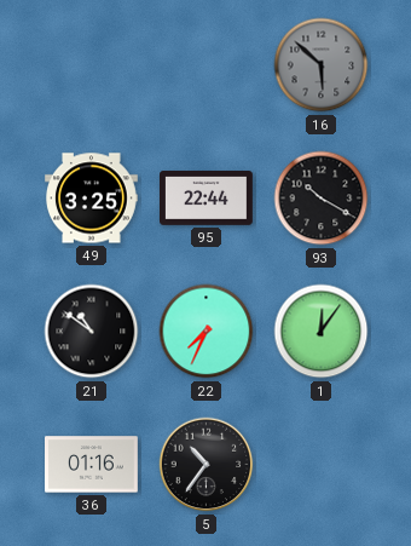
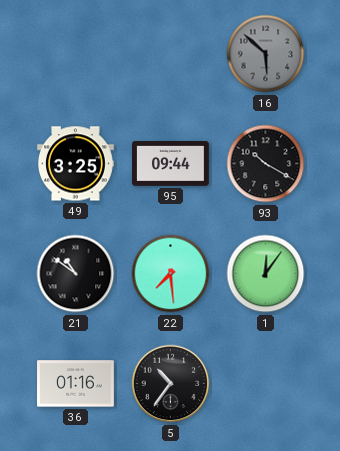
95: 22:44 -> 09:44
22: 7:34 -> 7:29
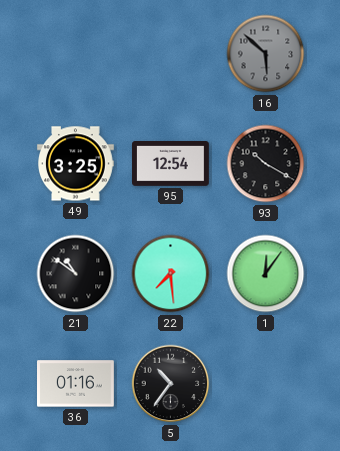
95: 09:44 -> 12:54
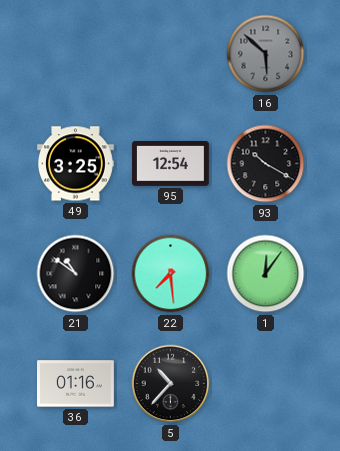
5: 10:36 -> 10:37
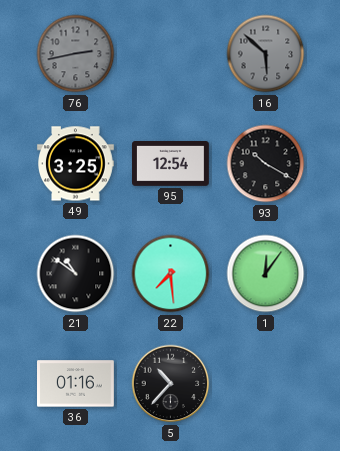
76: none -> 2:43
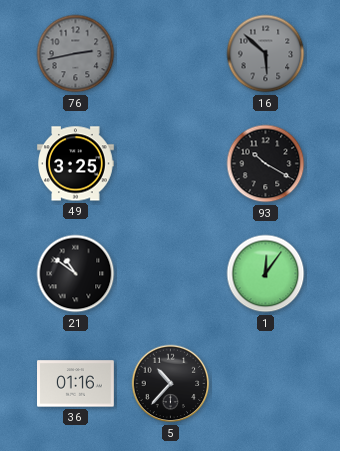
95: 12:54 -> none
22: 7:29 -> none
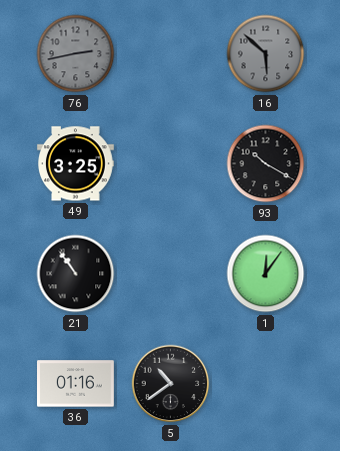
21: 10:51 -> 10:54
5: 10:37 -> 10:39
